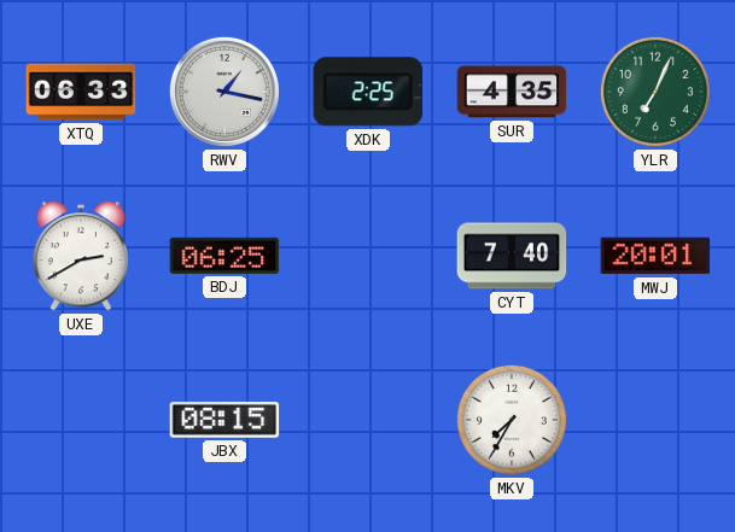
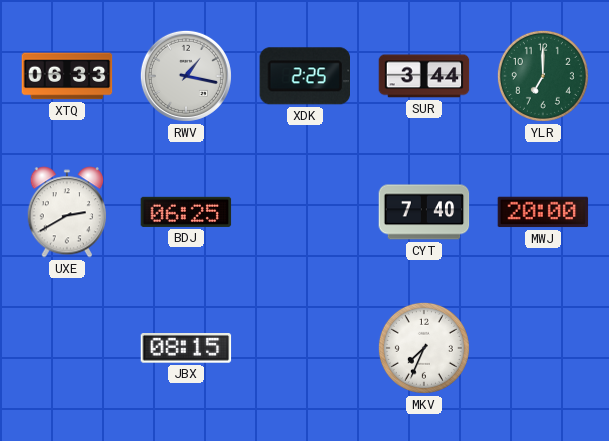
SUR: 4:35 -> 3:44
YLR: 7:04 -> 7:00
MWJ: 20:01 -> 20:00
MKV: 7:35 -> 7:34
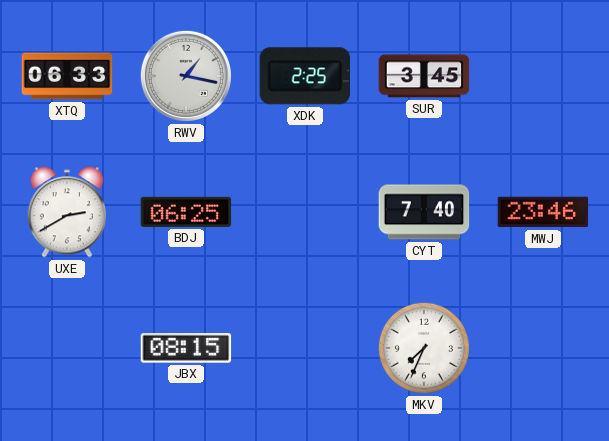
SUR: 3:44 -> 3:45
YLR: 7:00 -> none
MWJ: 20:00 -> 23:46
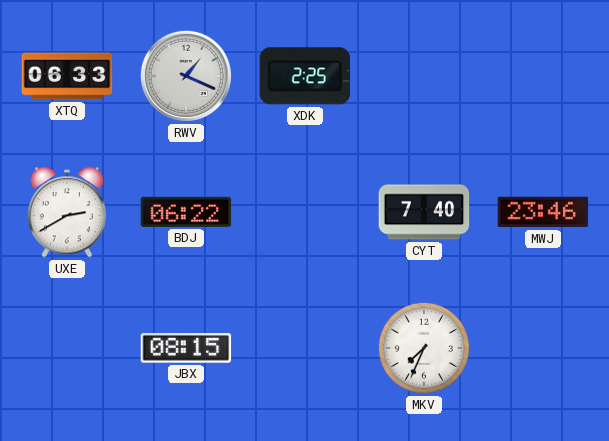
RWV: 1:17 -> 1:19
SUR: 3:45 -> none
BDJ: 06:25 -> 06:22
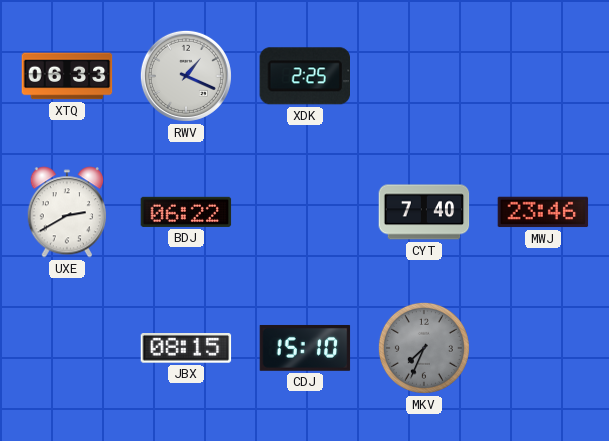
CDJ: none -> 15:10
MKV dial: white -> grey
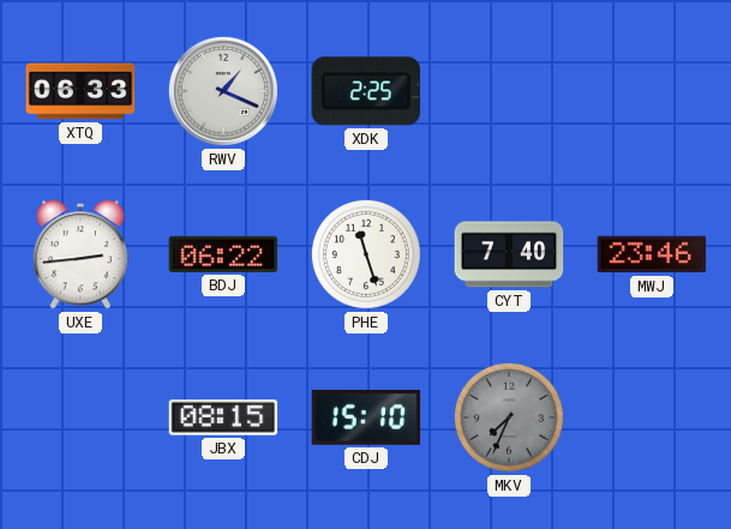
UXE: 2:40 -> 2:44
PHE: none -> 11:27
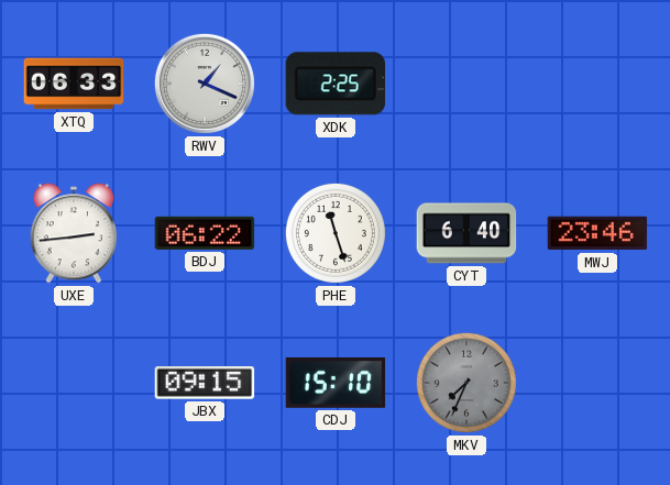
CYT: 7:40 -> 6:40
JBX: 08:15 -> 09:15
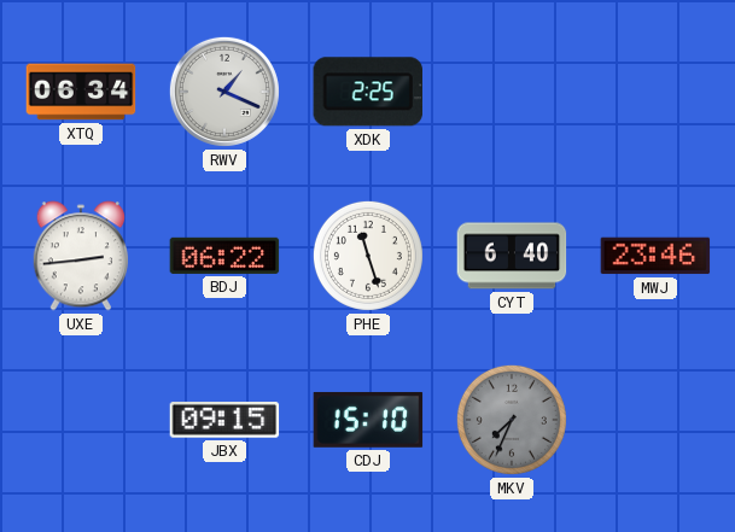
XTQ: 06:33 -> 06:34
